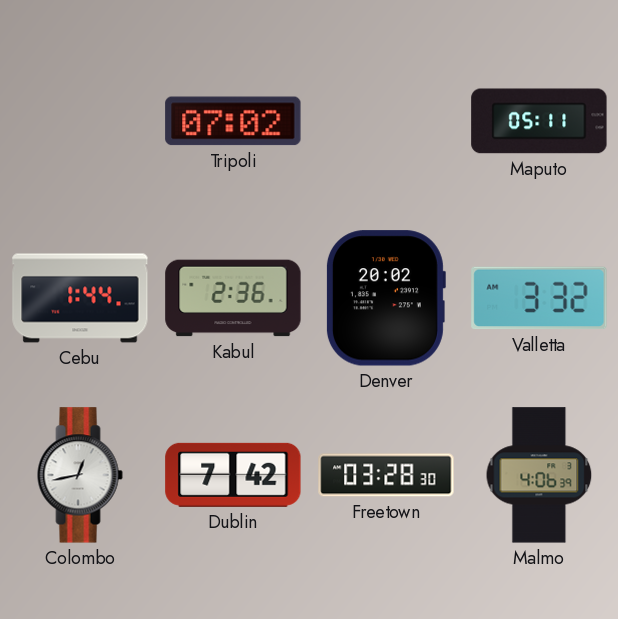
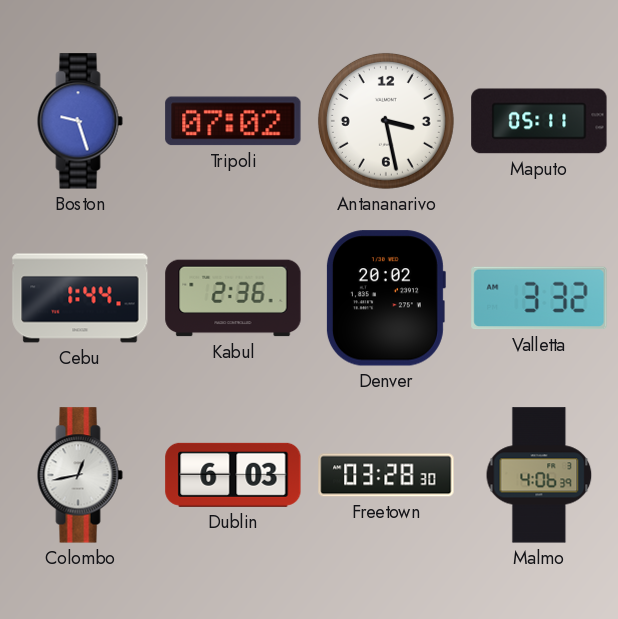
Boston: none -> 9:27
Antananarivo: none -> 3:28
Dublin: 7:42 -> 6:03
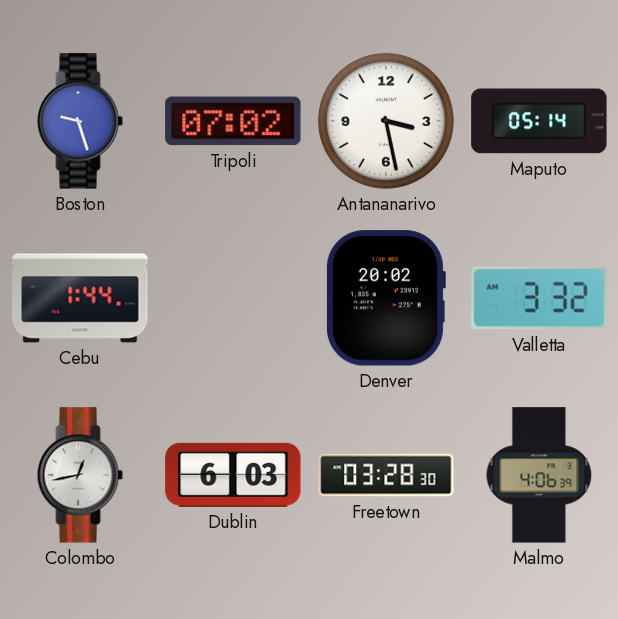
Maputo: 05:11 -> 05:14
Kabul: 2:36 -> none
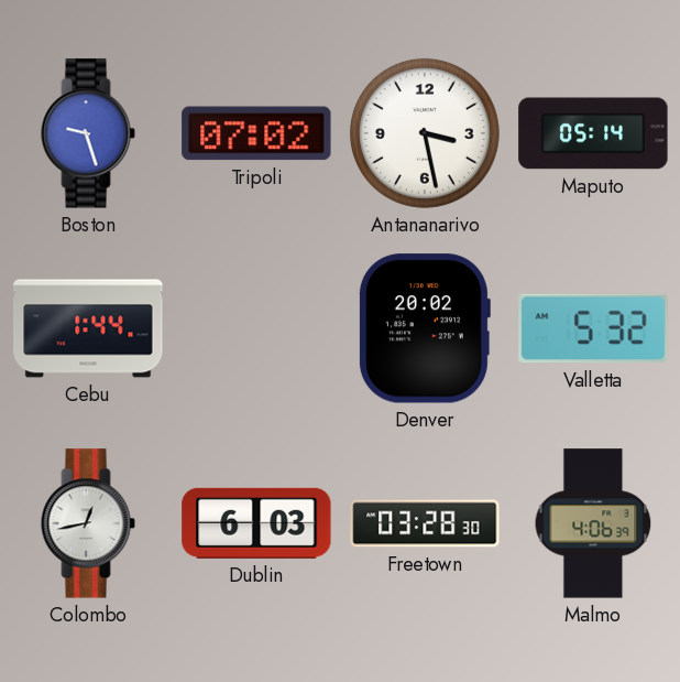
Valletta: 3:32 -> 5:32
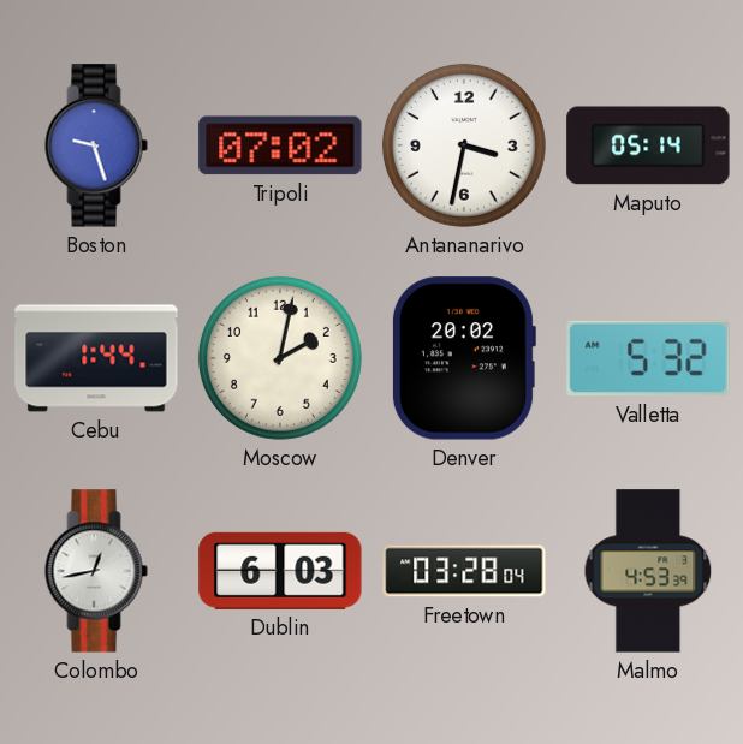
Antananarivo: 3:28 -> 3:32
Moscow: none -> 2:02
Freetown: 03:28:30 -> 03:28:04
Malmo: 4:06 -> 4:53
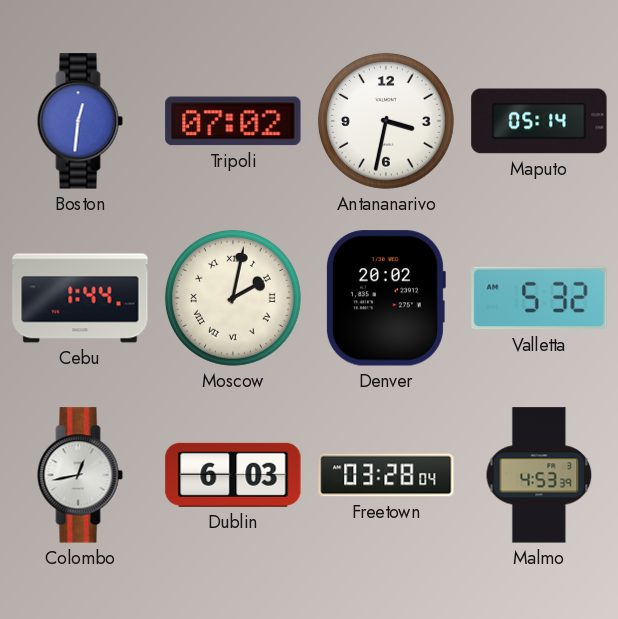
Boston: 9:27 -> 12:31
Moscow numerals: Arabic -> Roman
